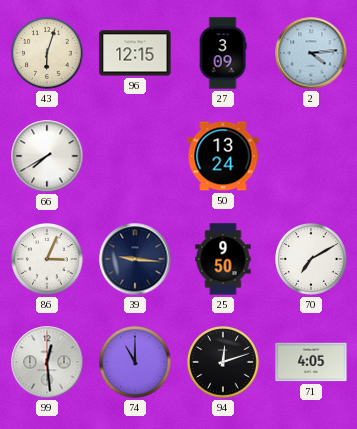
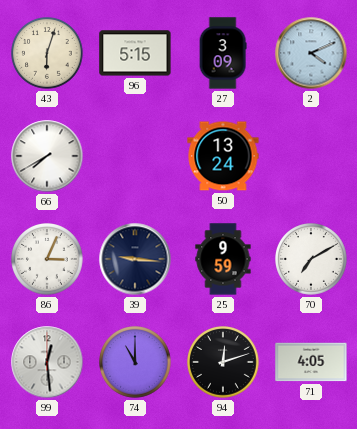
96: 12:15 -> 5:15
2: 4:14 -> 4:11
25: 9:50 -> 9:59
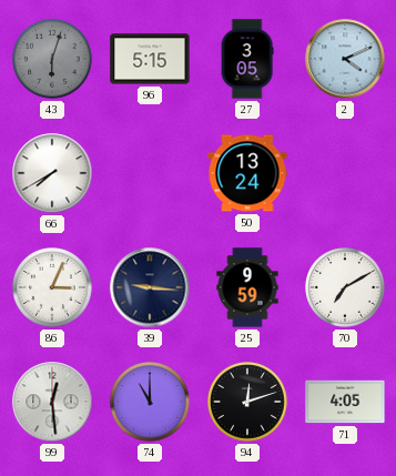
43 dial: cream -> grey
27: 3:09 -> 3:05
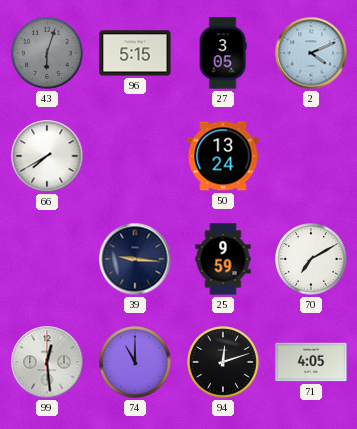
86: 3:04 -> none
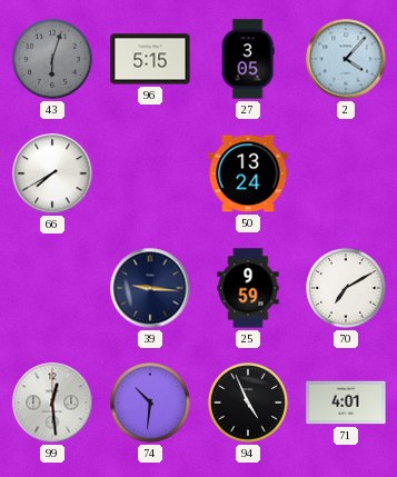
2: 4:11 -> 4:07
74: 11:00 -> 10:31
94: 12:12 -> 4:56
71: 4:05 -> 4:01
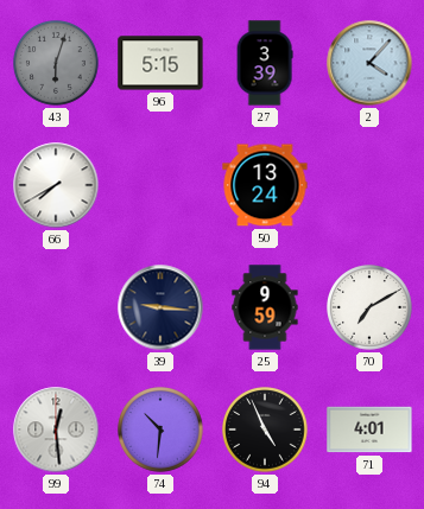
27: 3:05 -> 3:39
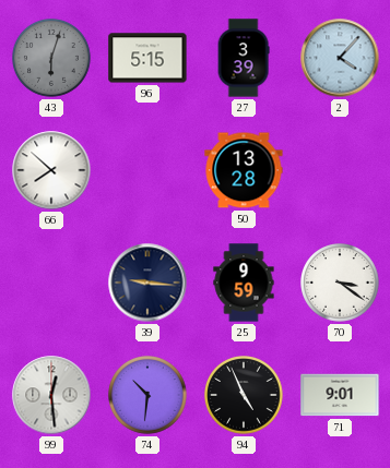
66: 7:40 -> 7:52
50: 13:24 -> 13:28
70: 7:10 -> 3:21
71: 4:01 -> 9:01
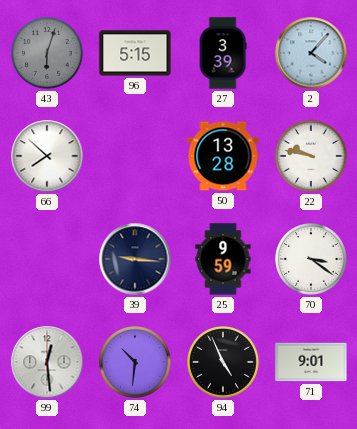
22: none -> 9:47
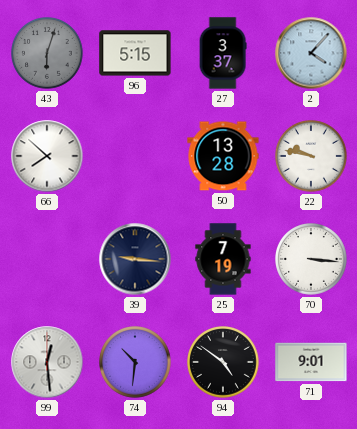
27: 3:39 -> 3:37
25: 9:59 -> 7:19
70: 3:21 -> 3:16
94: 4:56 -> 4:51
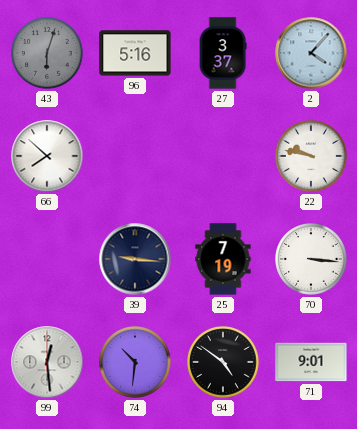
96: 5:15 -> 5:16
50: 13:28 -> none
